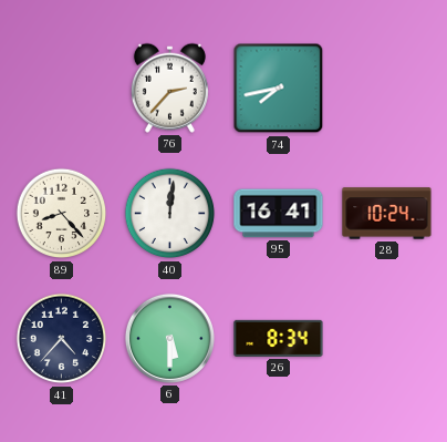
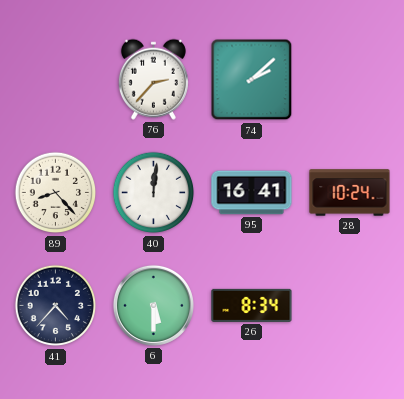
74: 7:43 -> 2:08
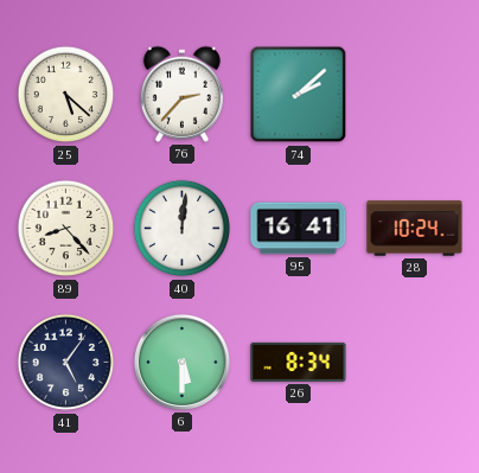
25: none -> 5:22
41: 4:37 -> 5:06
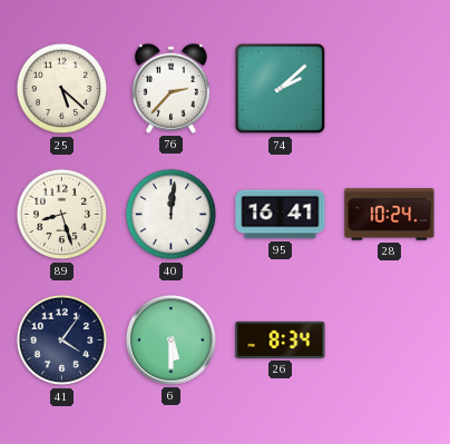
89: 8:23 -> 8:27
41: 5:06 -> 4:06
